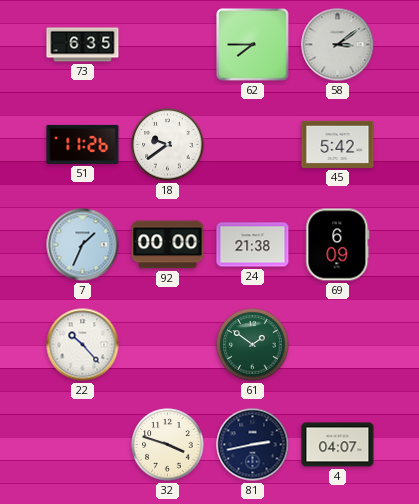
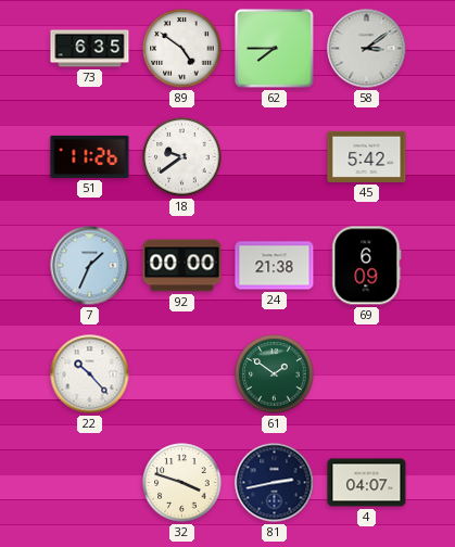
89: none -> 4:51
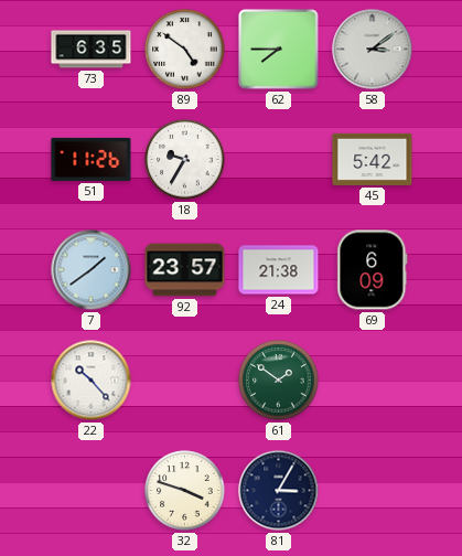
18: 9:39 -> 9:35
7: 1:34 -> 1:39
92: 00:00 -> 23:57
81: 2:43 -> 3:05
4: 04:07 -> none
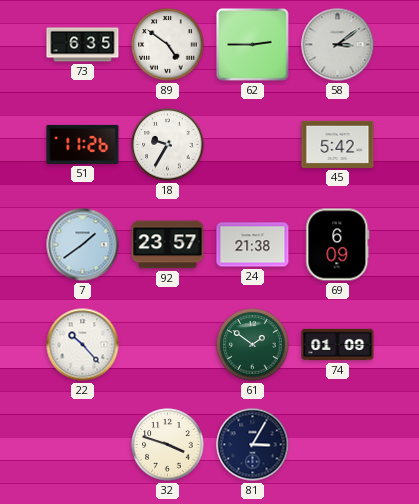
62: 7:45 -> 2:45
74: none -> 01:09
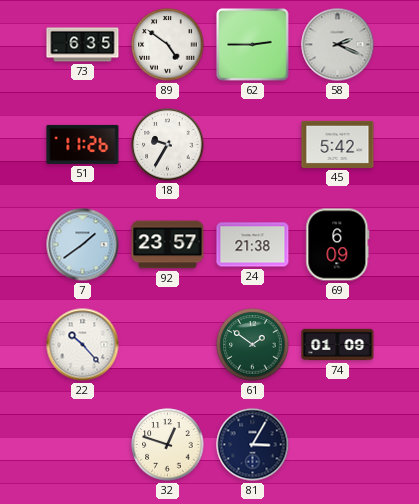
58: 3:09 -> 2:19
32: 3:48 -> 12:48
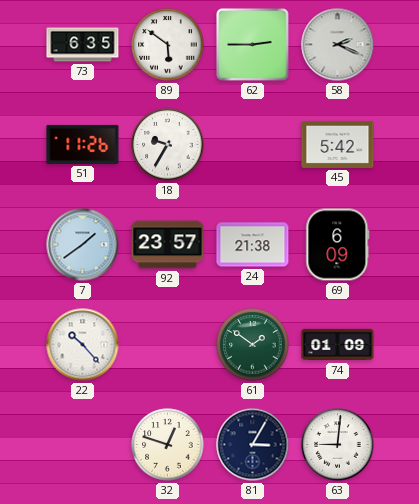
89: 4:51 -> 5:51
63: none -> 9:01
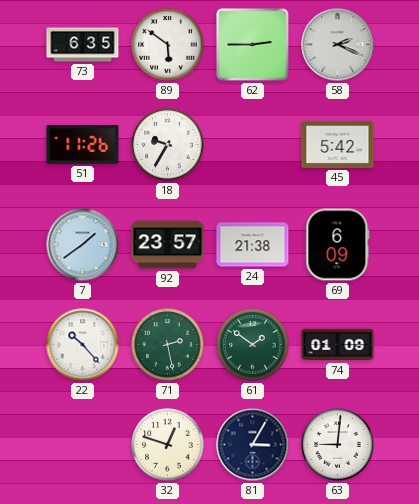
71: none -> 2:28
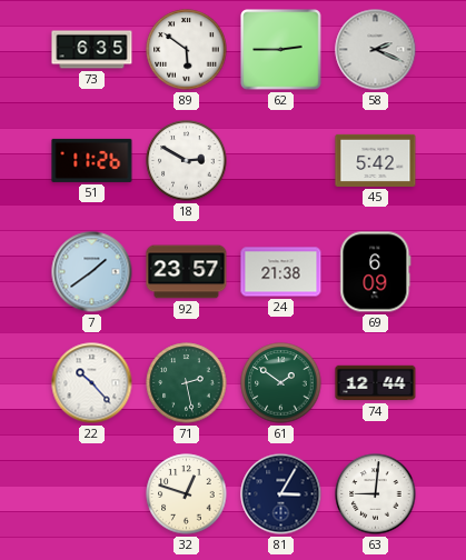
18: 9:35 -> 2:50
74: 01:09 -> 12:44
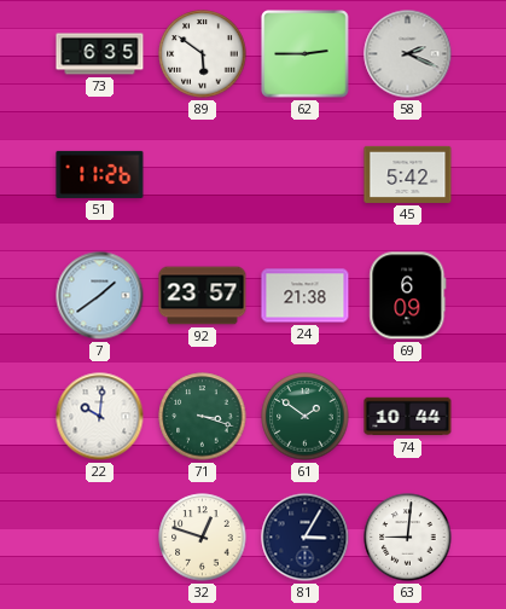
18: 2:50 -> none
22: 10:23 -> 10:01
71: 2:28 -> 3:18
74: 12:44 -> 10:44
